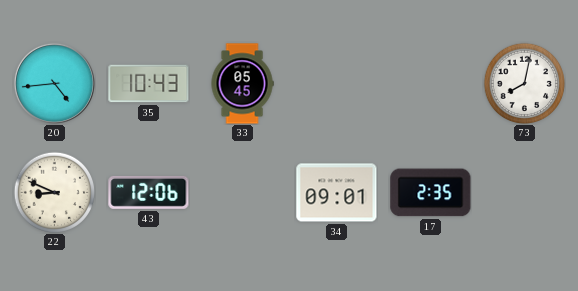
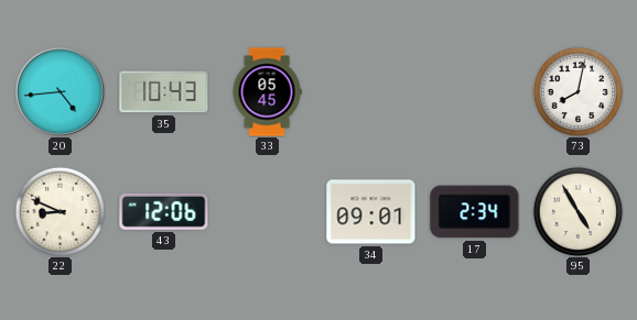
17: 2:35 -> 2:34
95: none -> 4:55
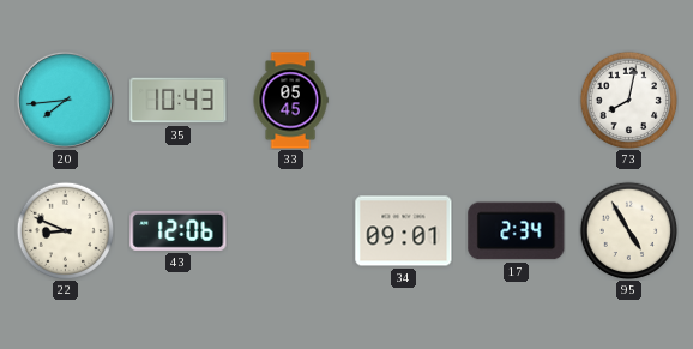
20: 4:44 -> 7:44
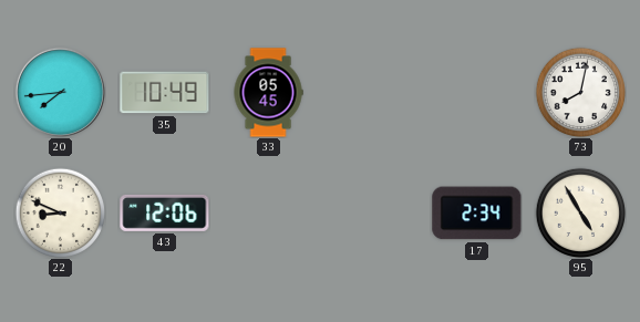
35: 10:43 -> 10:49
34: 09:01 -> none
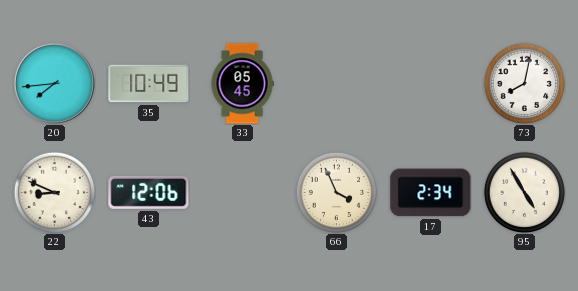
66: none -> 3:56
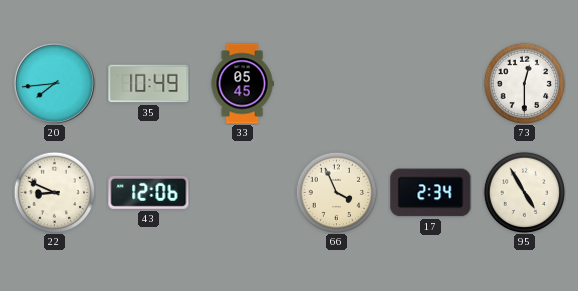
73: 8:02 -> 12:30
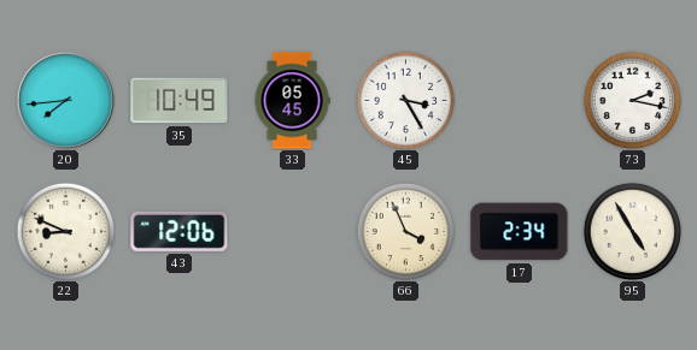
45: none -> 3:25
73: 12:30 -> 2:17
